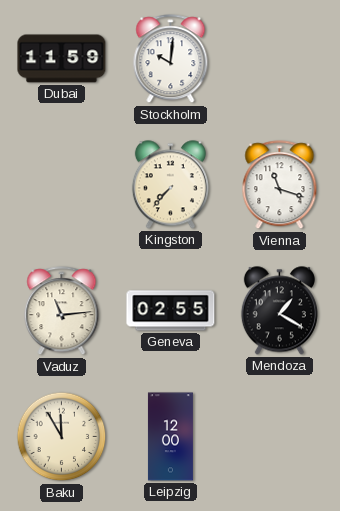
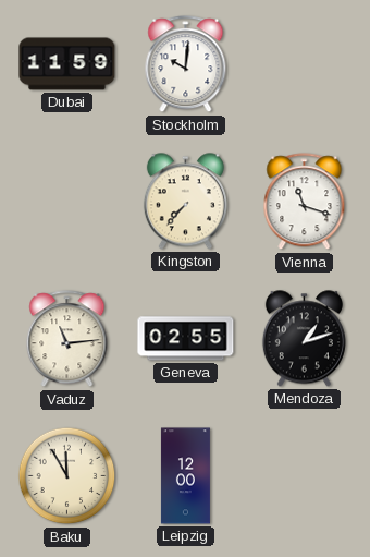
Mendoza: 1:20 -> 1:12
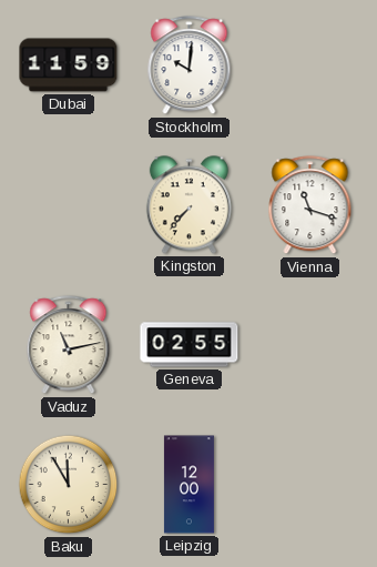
Vaduz: 11:14 -> 11:13
Mendoza: 1:12 -> none
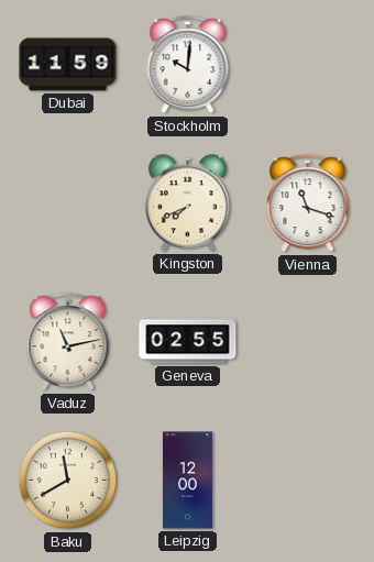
Kingston: 7:37 -> 7:41
Baku: 11:55 -> 11:40
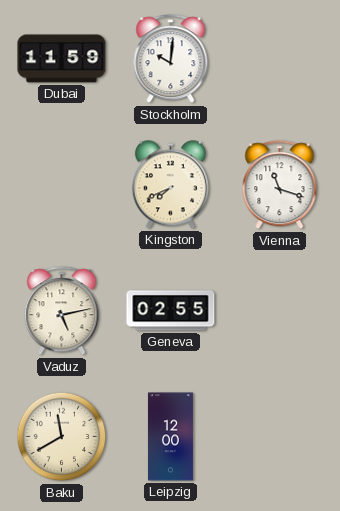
Vaduz: 11:13 -> 5:13
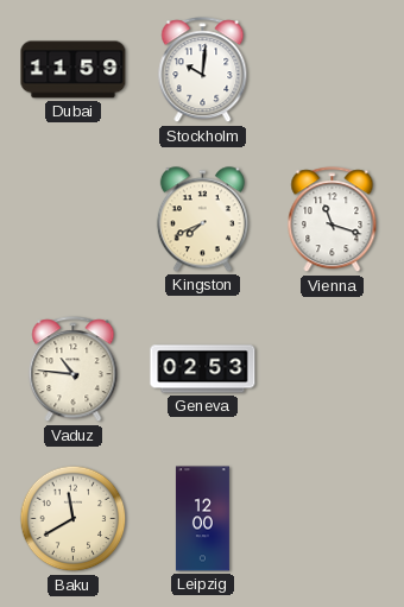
Vaduz: 5:13 -> 10:46
Geneva: 02:55 -> 02:53
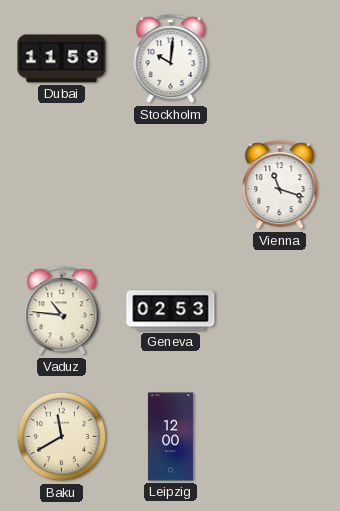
Kingston: 7:41 -> none
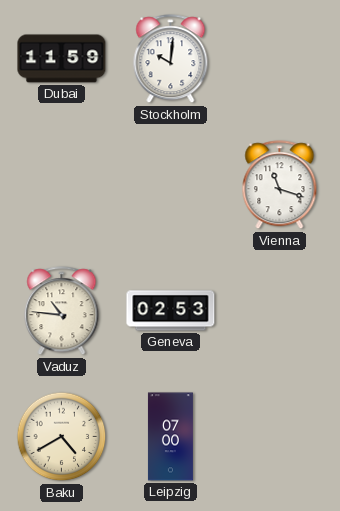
Baku: 11:40 -> 4:40
Leipzig: 12:00 -> 07:00
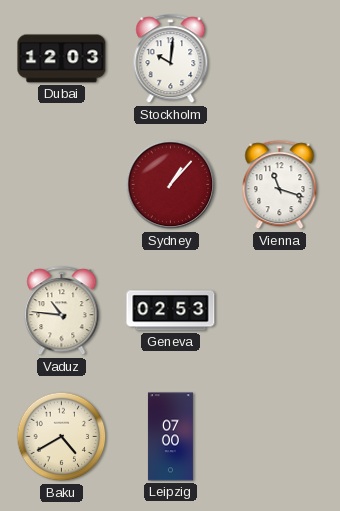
Dubai: 11:59 -> 12:03
Sydney: none -> 1:07
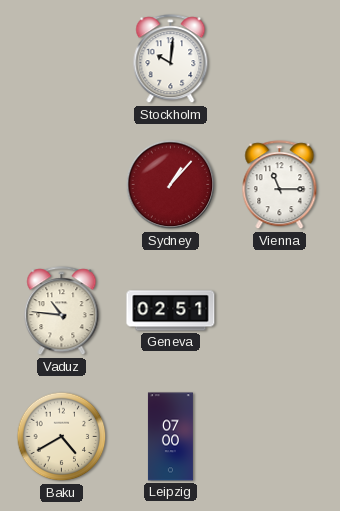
Dubai: 12:03 -> none
Vienna: 11:18 -> 11:15
Geneva: 02:53 -> 02:51
